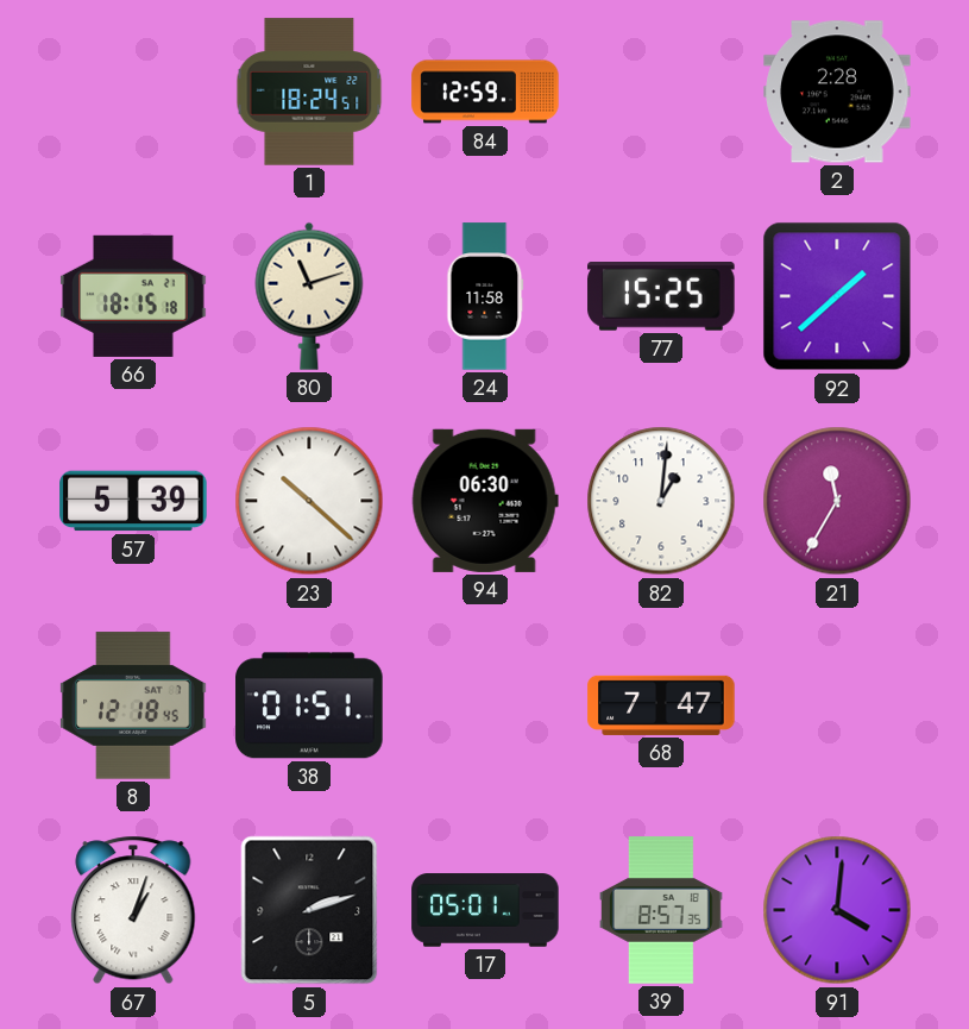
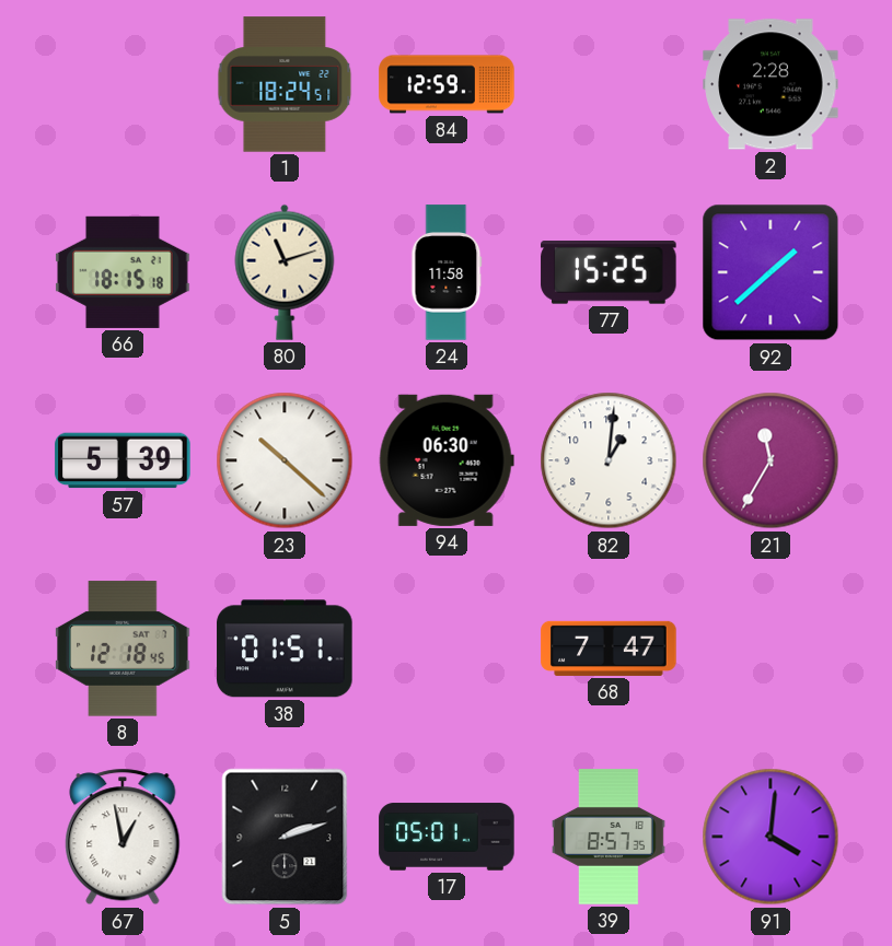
67: 1:03 -> 12:58
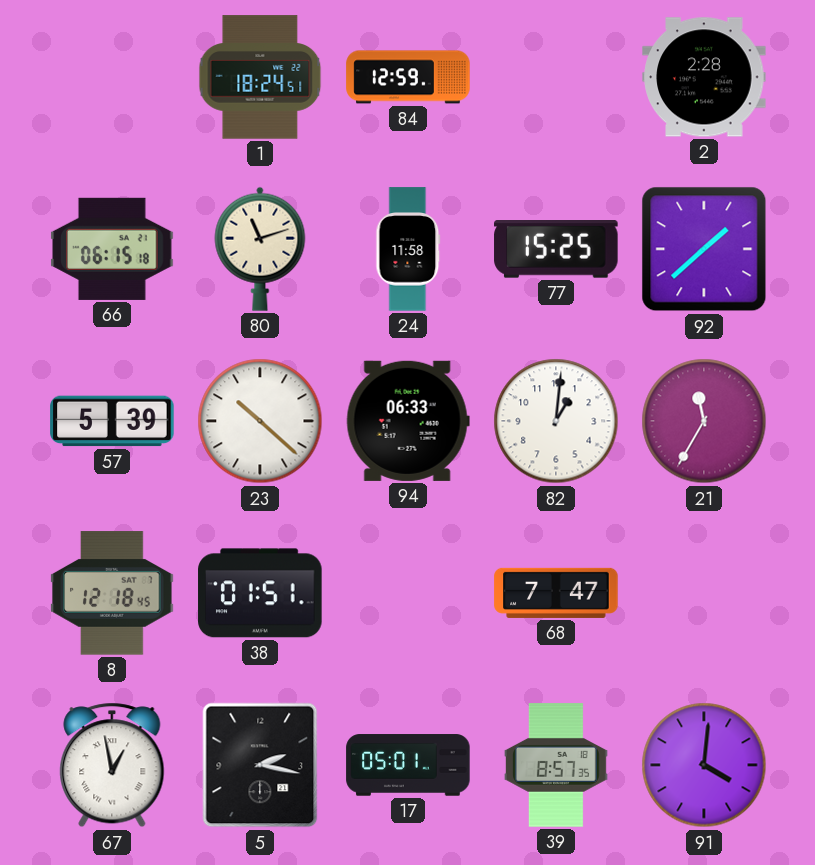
66: 18:15 -> 06:15
94: 06:30 -> 06:33
5: 2:12 -> 2:17
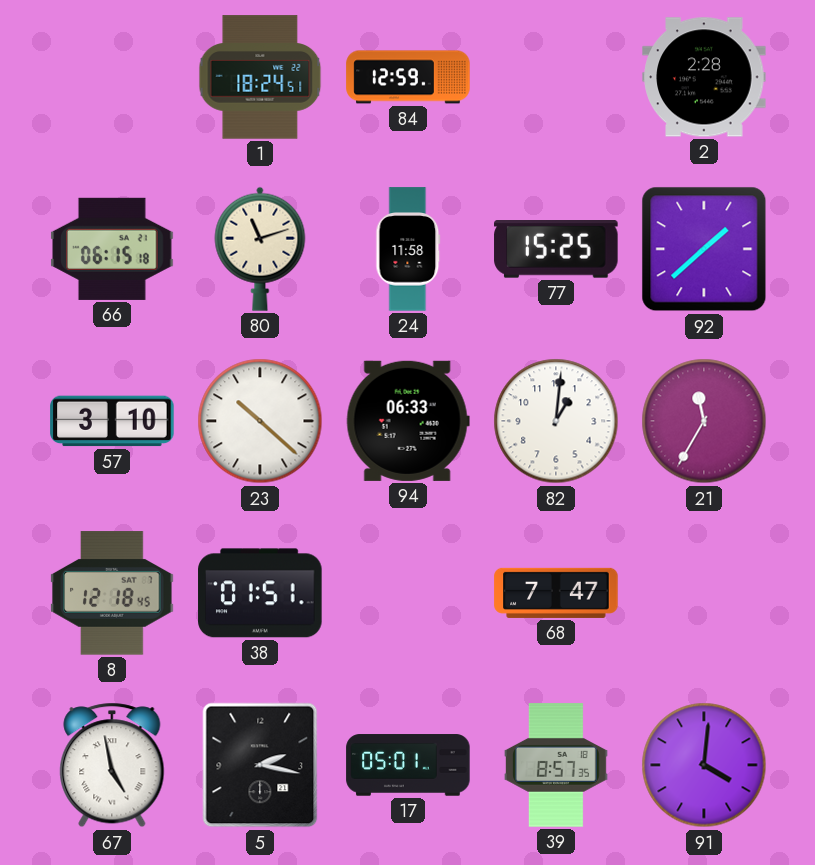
57: 5:39 -> 3:10
67: 12:58 -> 4:58
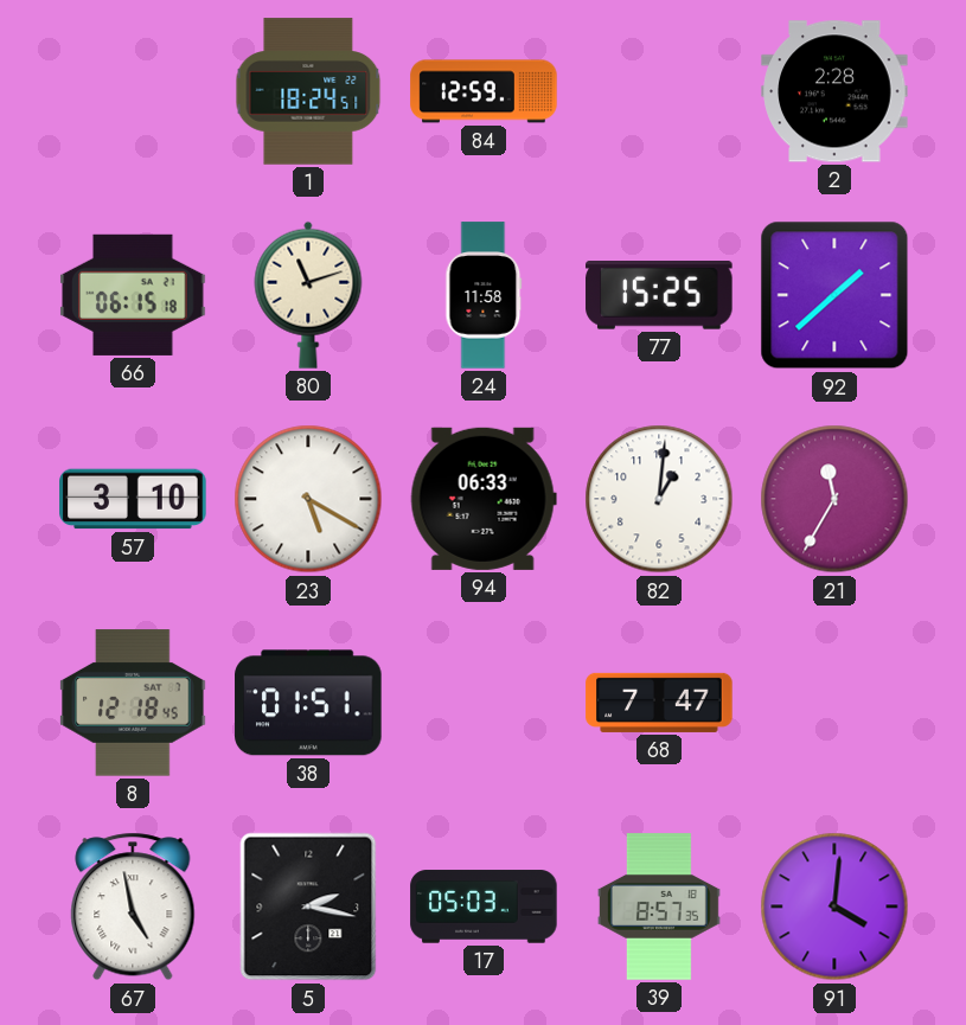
23: 10:22 -> 5:20
17: 05:01 -> 05:03
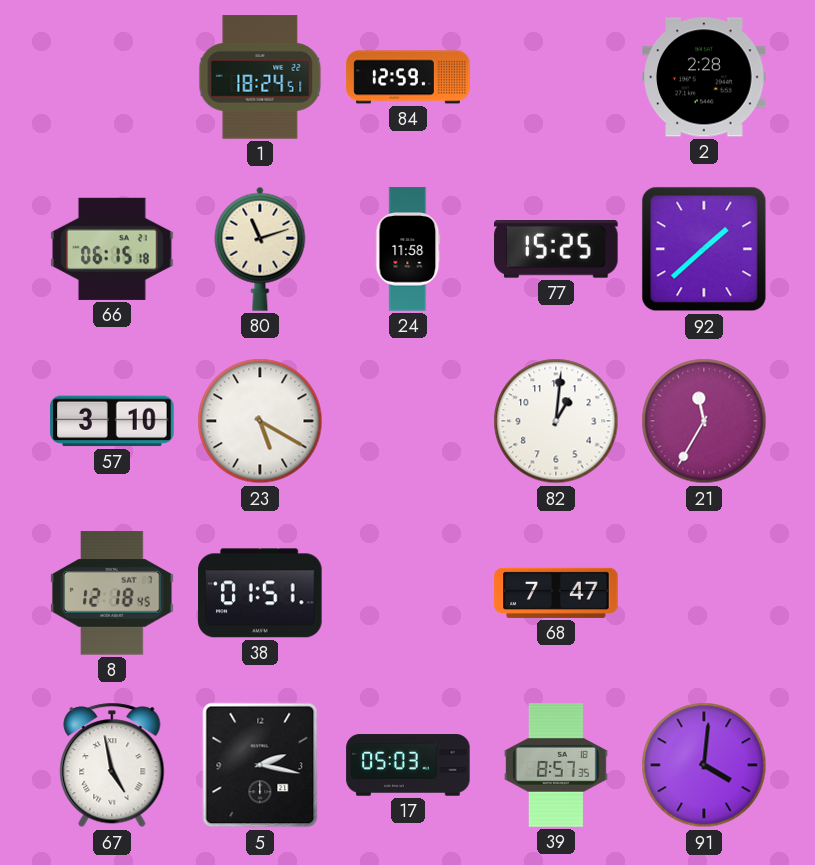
94: 06:33 -> none
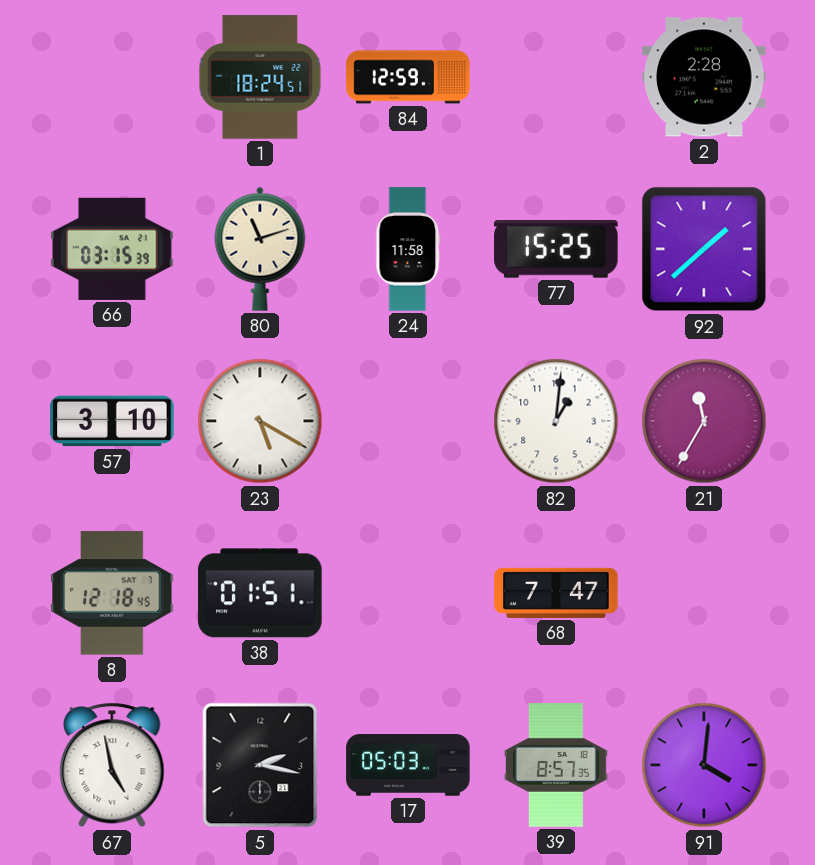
66: 06:15 -> 03:15
